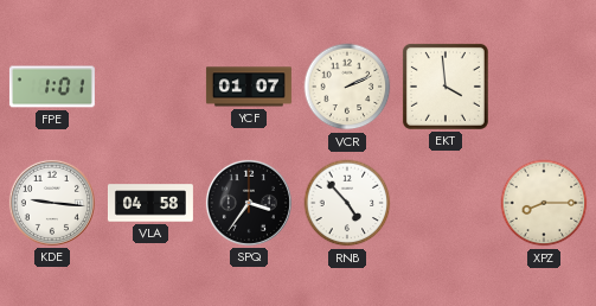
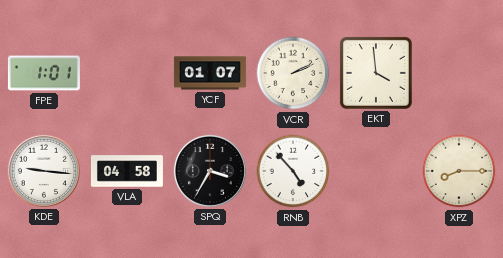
SPQ: 3:36 -> 3:35
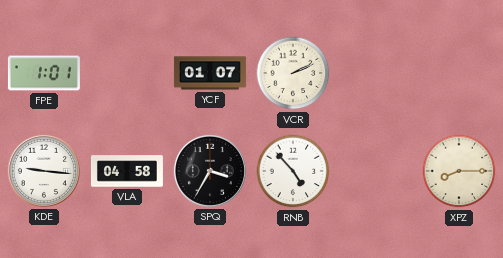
EKT: 3:59 -> none
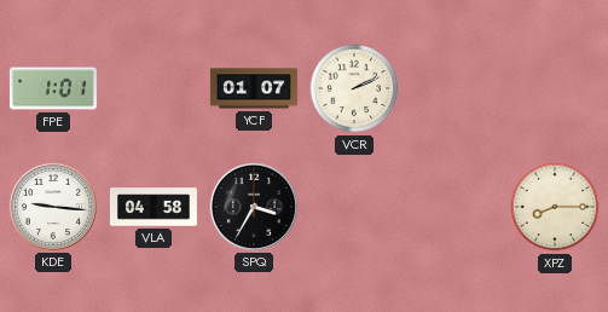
RNB: 4:53 -> none
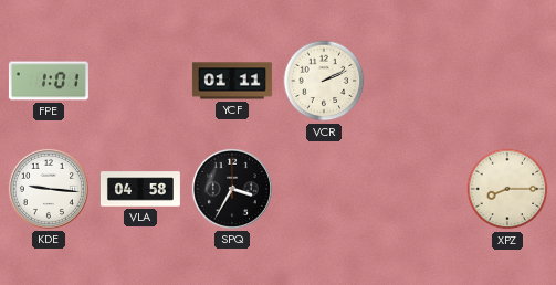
YCF: 01:07 -> 01:11
